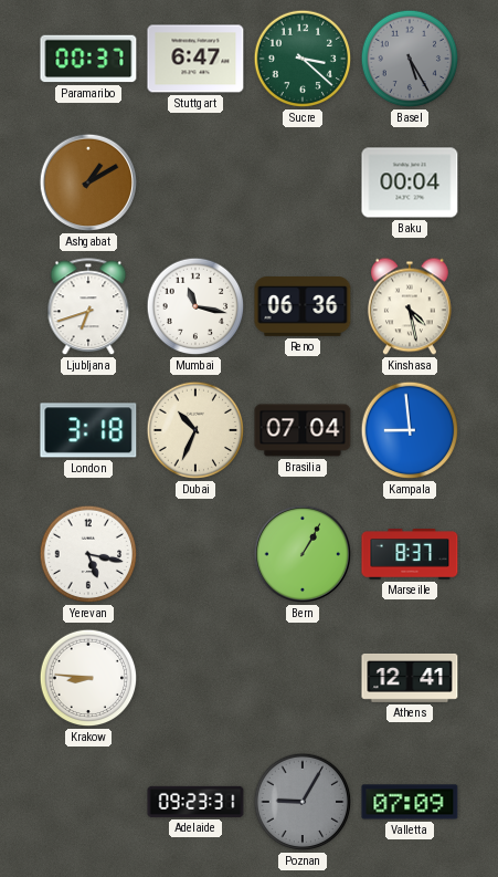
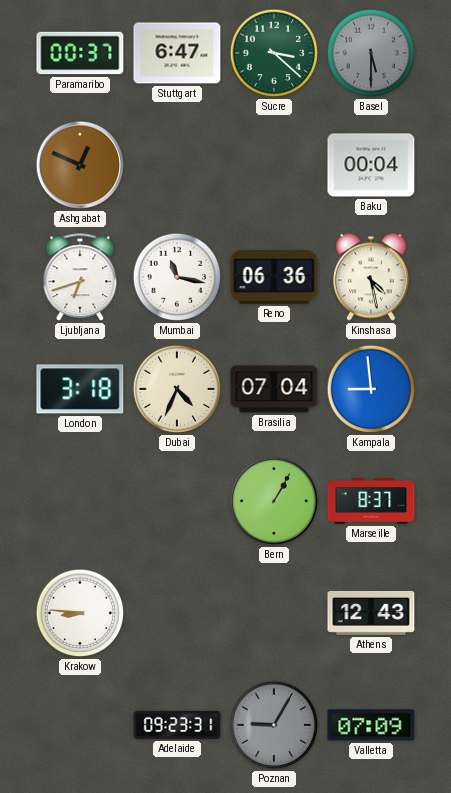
Basel: 5:25 -> 5:30
Ashgabat: 1:10 -> 12:49
Dubai: 10:34 -> 4:34
Yerevan: 5:17 -> none
Athens: 12:41 -> 12:43
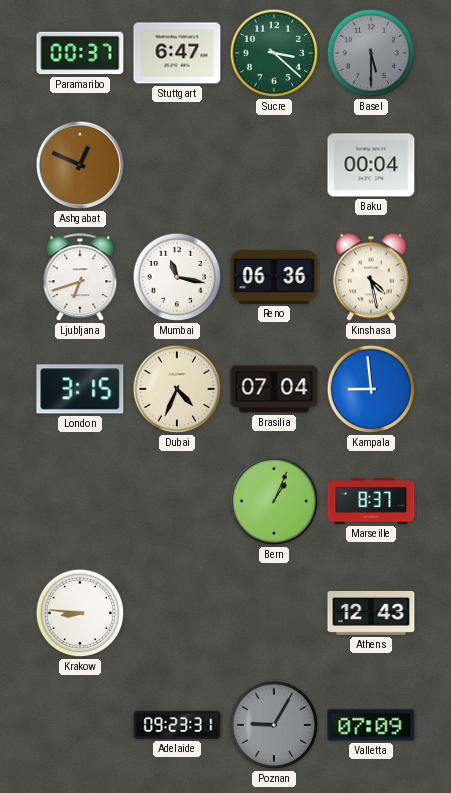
London: 3:18 -> 3:15
Bern: 1:05 -> 1:04
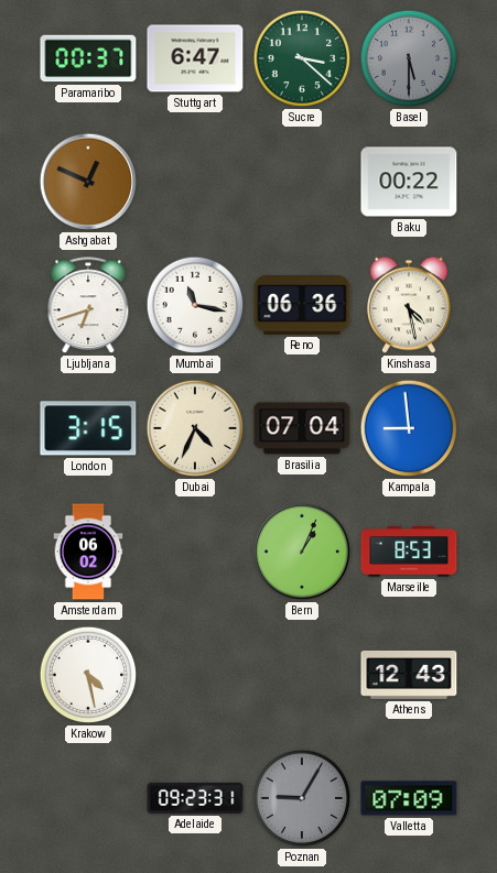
Baku: 00:04 -> 00:22
Amsterdam: none -> 06:02
Marseille: 8:37 -> 8:53
Krakow: 8:46 -> 4:28
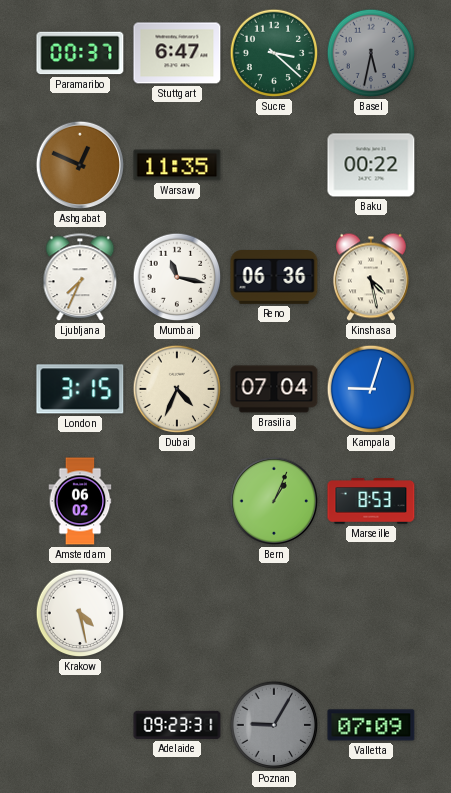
Basel: 5:30 -> 5:32
Warsaw: none -> 11:35
Ljubljana: 6:42 -> 7:34
Kampala: 8:59 -> 9:03
Athens: 12:43 -> none
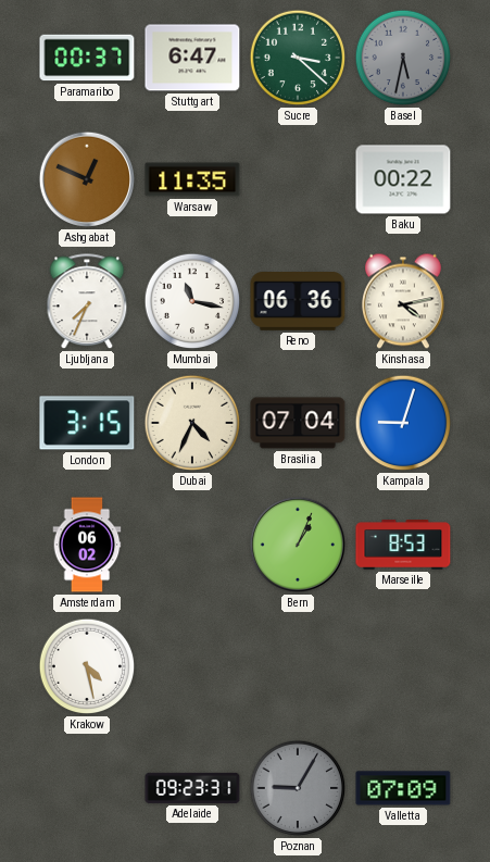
Kinshasa: 4:28 -> 4:13
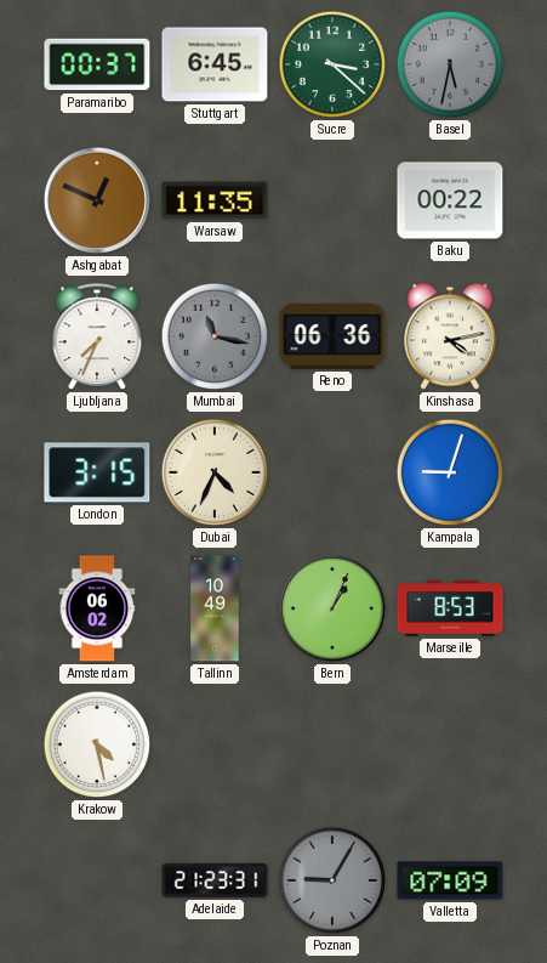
Stuttgart: 6:47 -> 6:45
Mumbai dial: white -> grey
Brasilia: 07:04 -> none
Tallinn: none -> 10:49
Adelaide: 09:23 -> 21:23
